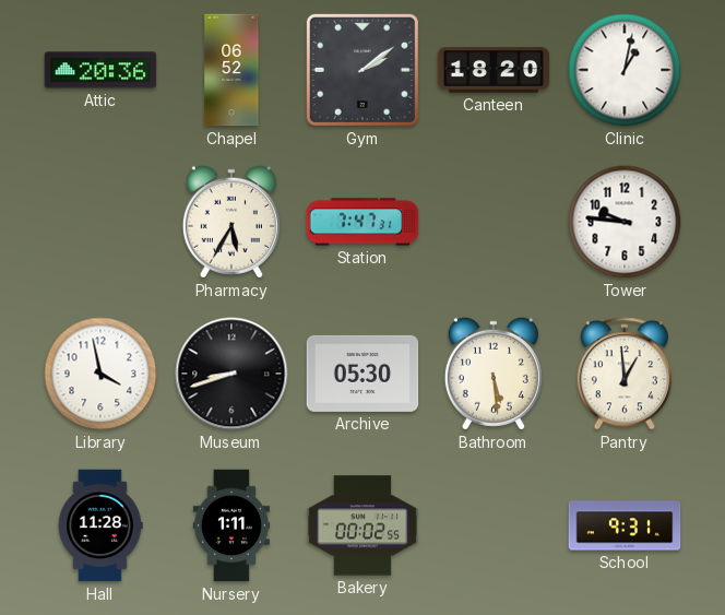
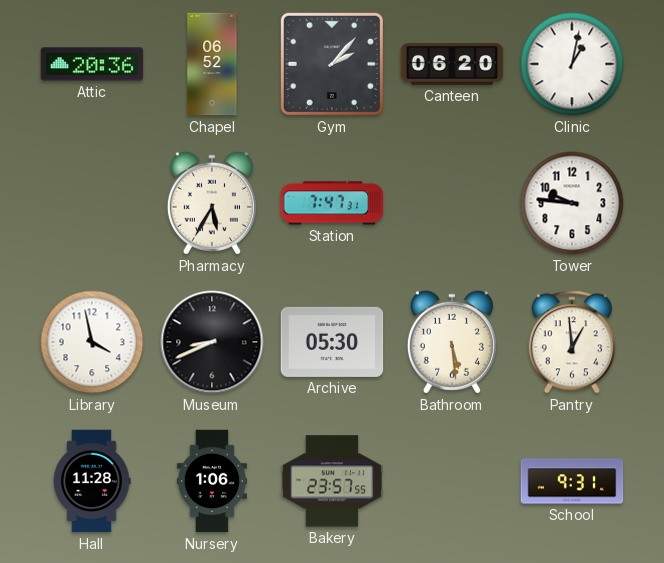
Gym: 2:09 -> 2:07
Canteen: 18:20 -> 06:20
Museum: 8:42 -> 8:41
Nursery: 1:11 -> 1:06
Bakery: 00:02 -> 23:57
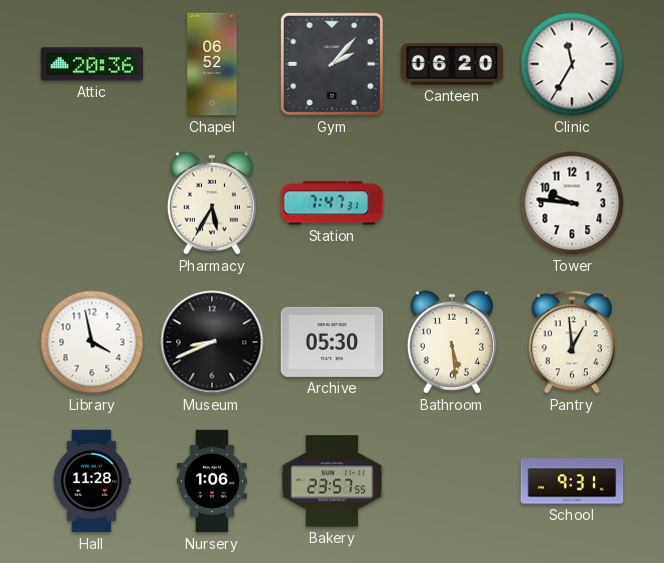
Clinic: 1:02 -> 11:35
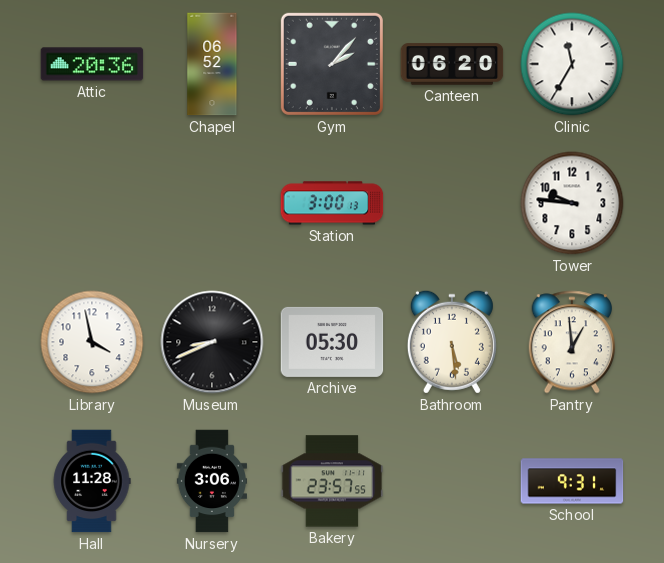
Pharmacy: 5:35 -> none
Station: 7:47 -> 3:00
Nursery: 1:06 -> 3:06
